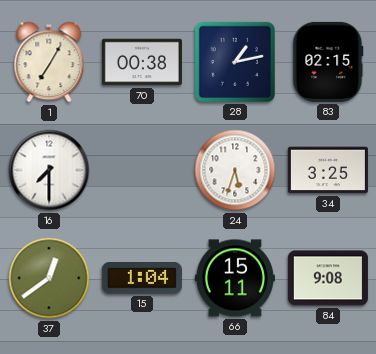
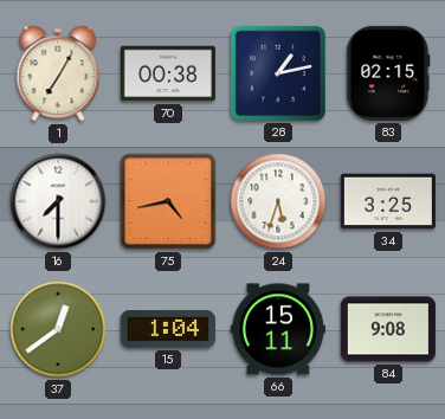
75: none -> 4:43
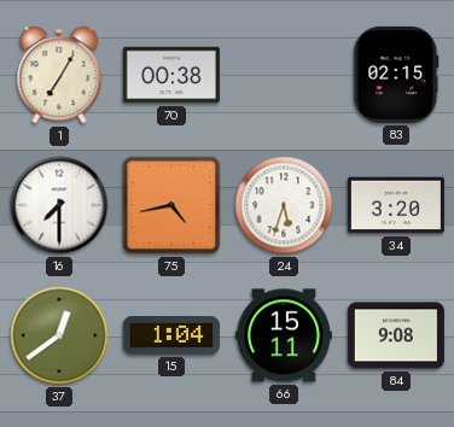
28: 1:13 -> none
34: 3:25 -> 3:20
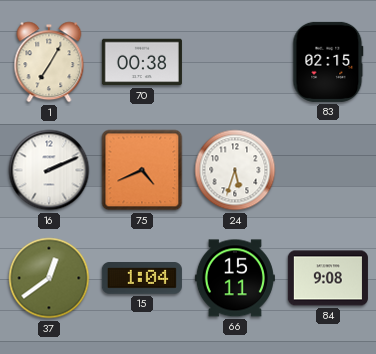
16: 7:30 -> 2:11
75: 4:43 -> 4:41
34: 3:20 -> none
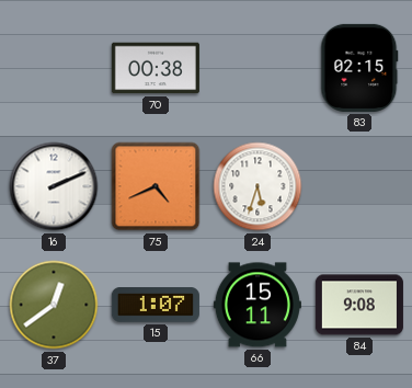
1: 7:05 -> none
15: 1:04 -> 1:07
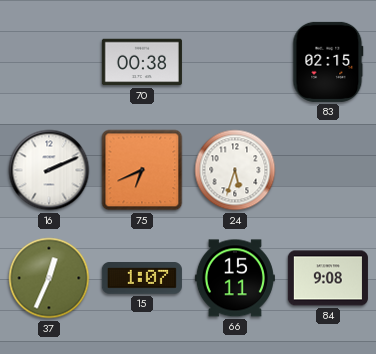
75: 4:41 -> 6:41
37: 12:39 -> 12:34
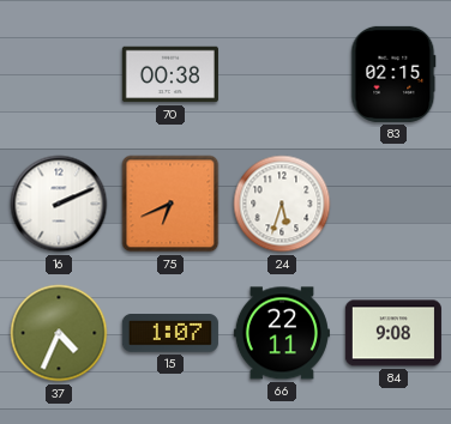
37: 12:34 -> 4:34
66: 15:11 -> 22:11
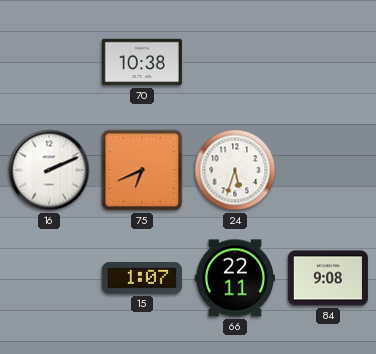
70: 00:38 -> 10:38
83: 02:15 -> none
37: 4:34 -> none
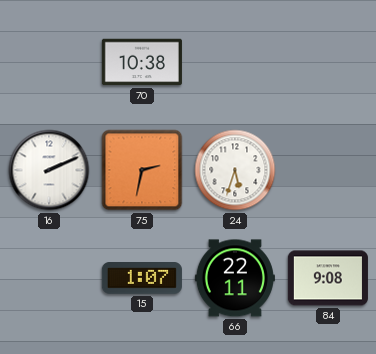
75: 6:41 -> 2:32
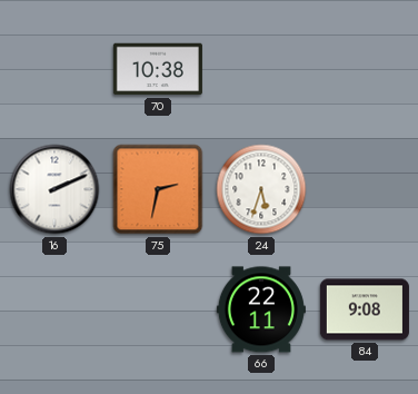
15: 1:07 -> none
